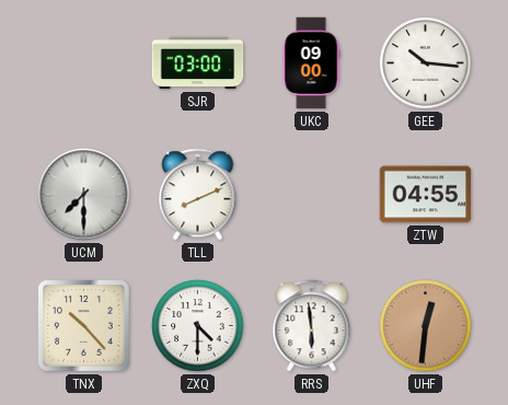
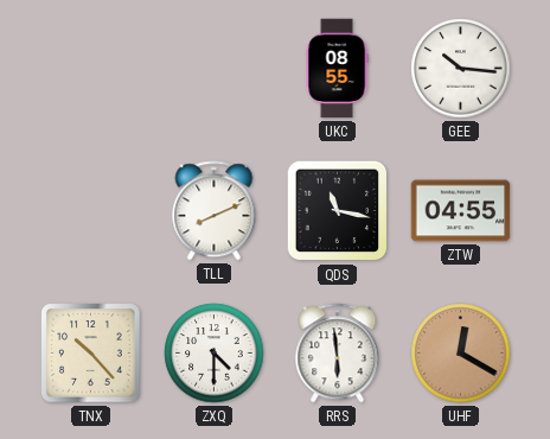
SJR: 03:00 -> none
UKC: 09:00 -> 08:55
UCM: 7:30 -> none
QDS: none -> 11:17
UHF: 12:31 -> 12:20
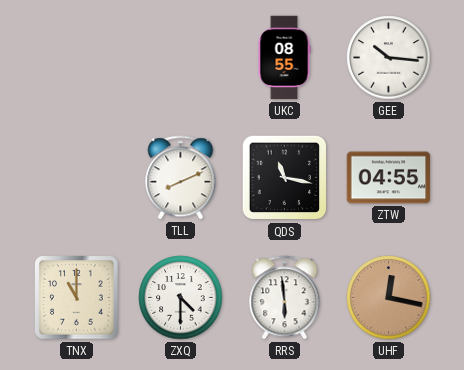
TNX: 10:23 -> 11:00
UHF: 12:20 -> 12:17
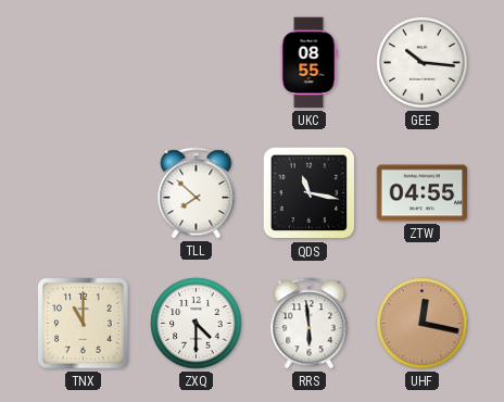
TLL: 8:11 -> 7:52
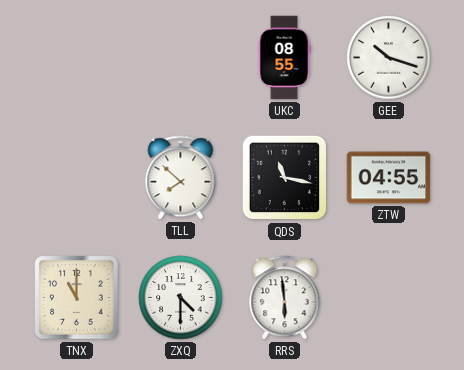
GEE: 10:16 -> 10:18
UHF: 12:17 -> none
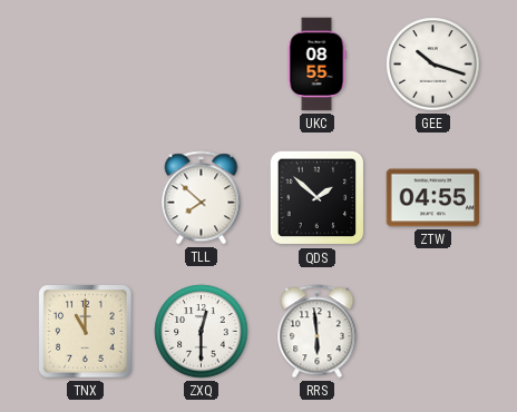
QDS: 11:17 -> 1:52
ZXQ: 4:30 -> 12:30
